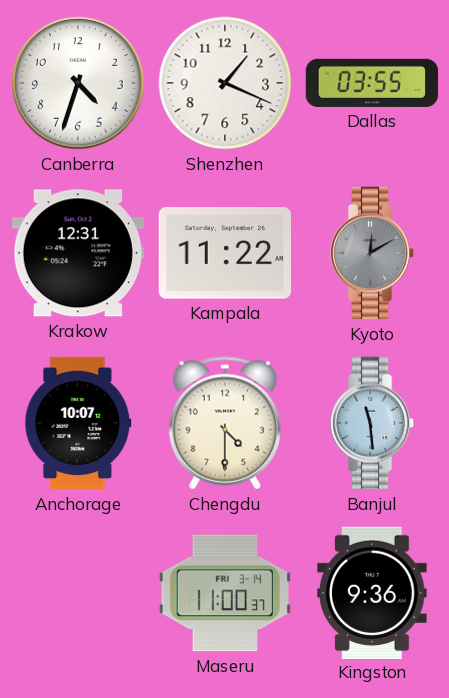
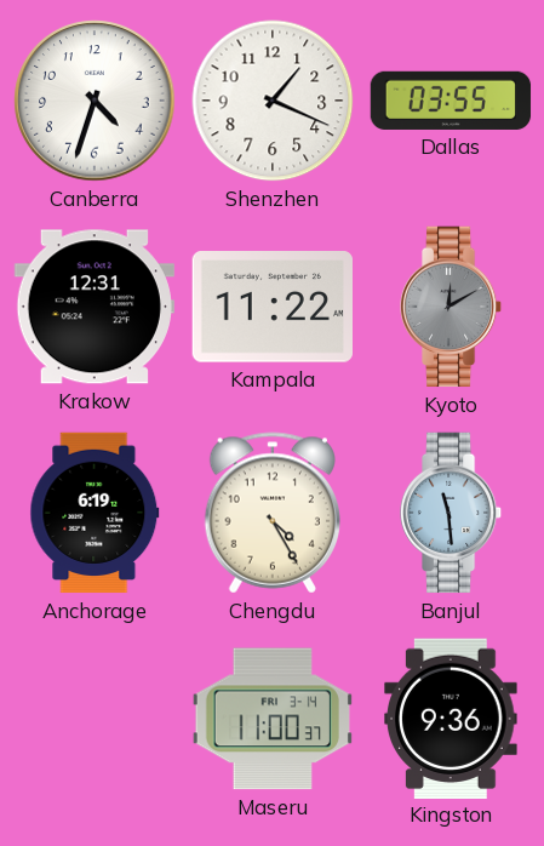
Anchorage: 10:07 -> 6:19
Chengdu: 4:30 -> 4:25
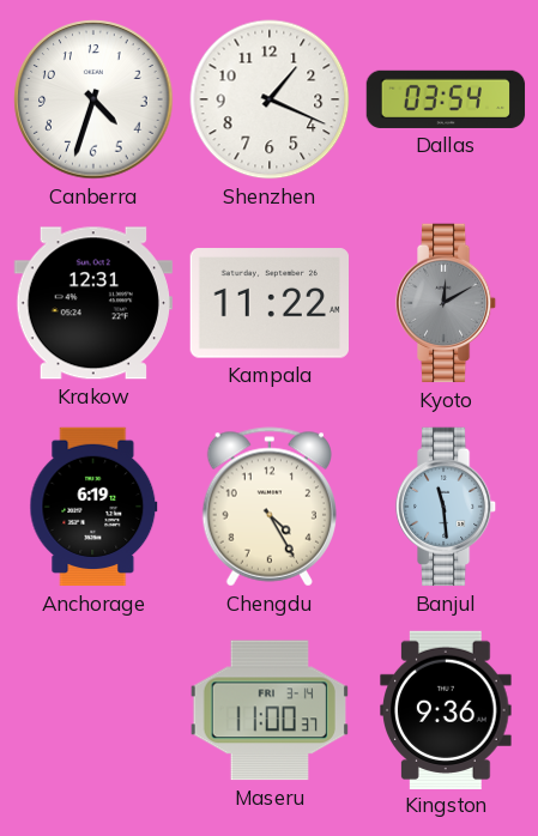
Dallas: 03:55 -> 03:54
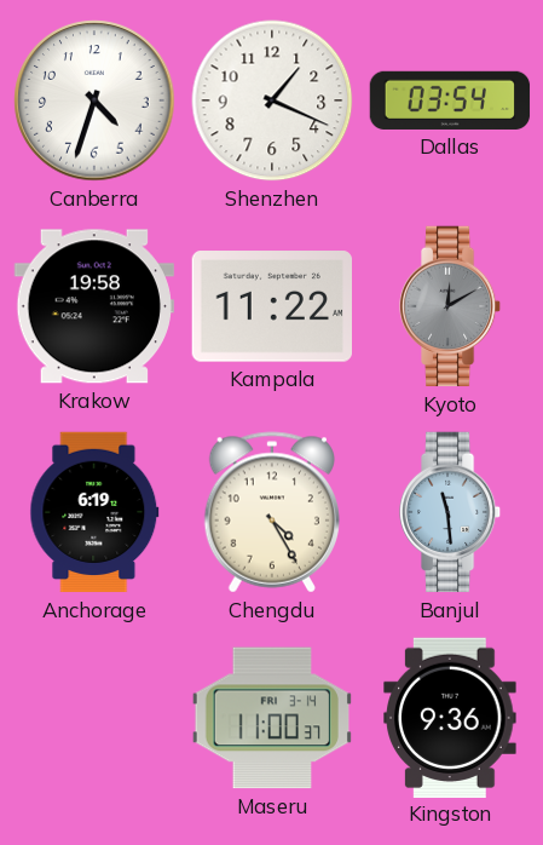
Krakow: 12:31 -> 19:58
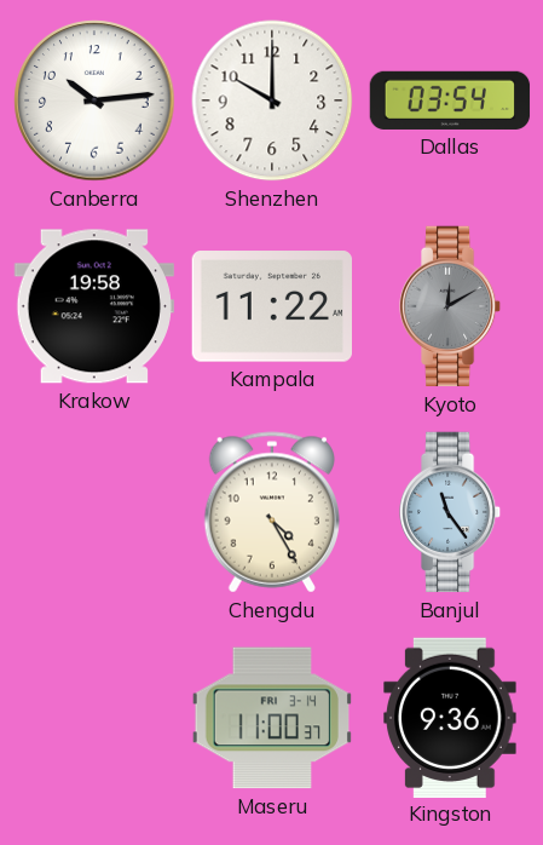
Canberra: 4:33 -> 10:14
Shenzhen: 1:19 -> 10:00
Anchorage: 6:19 -> none
Banjul: 11:29 -> 11:24
